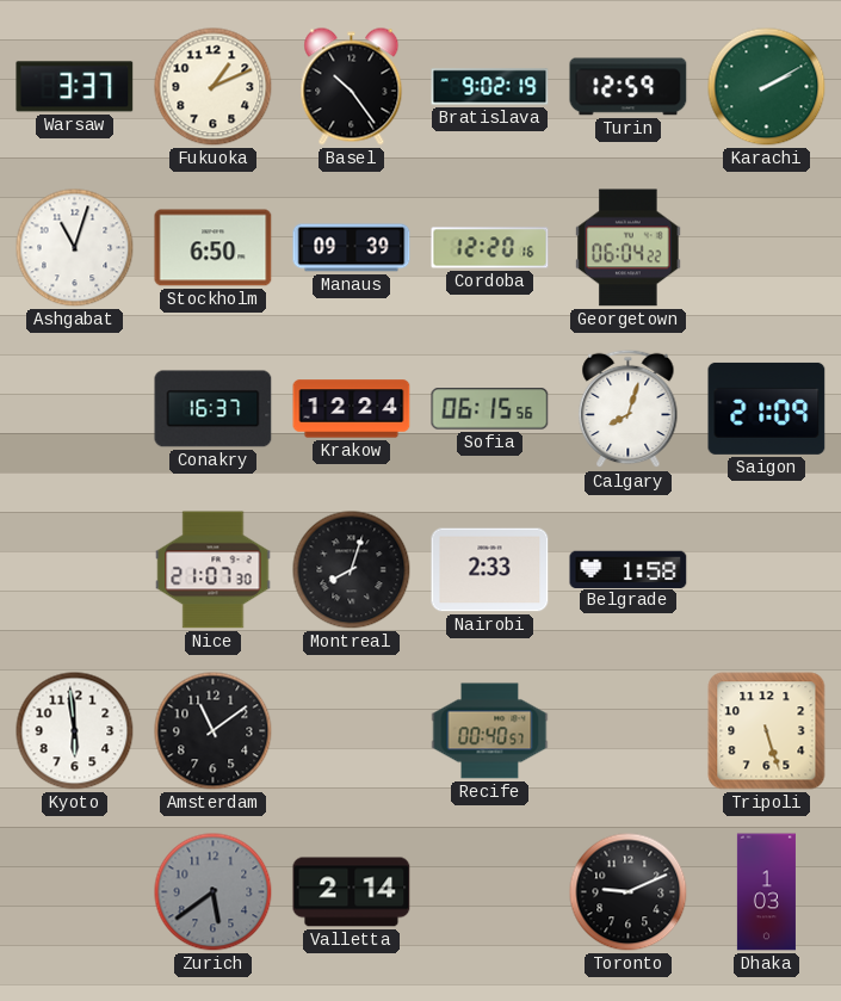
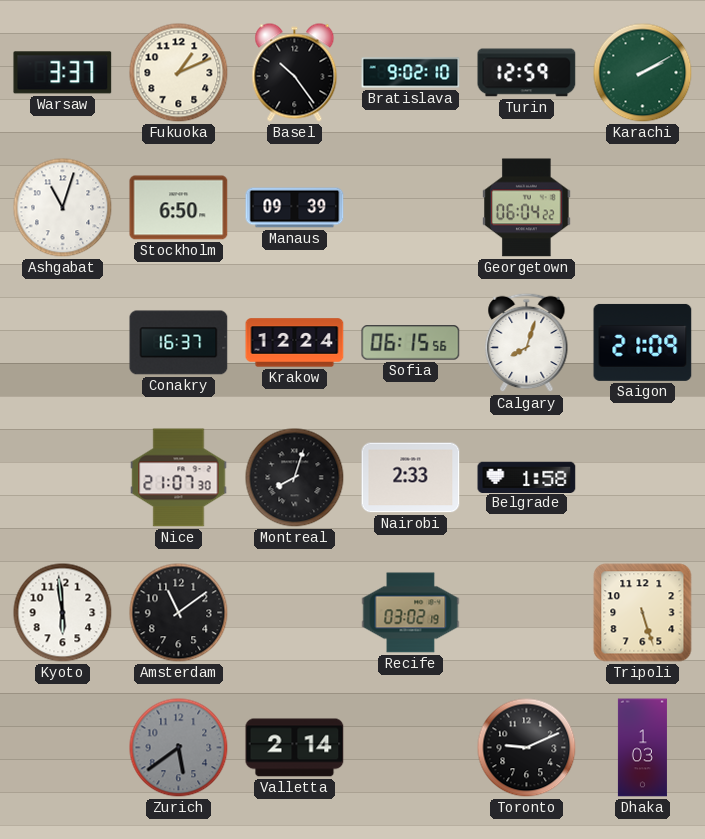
Bratislava: 9:02:19 -> 9:02:10
Cordoba: 12:20 -> none
Recife: 00:40 -> 03:02
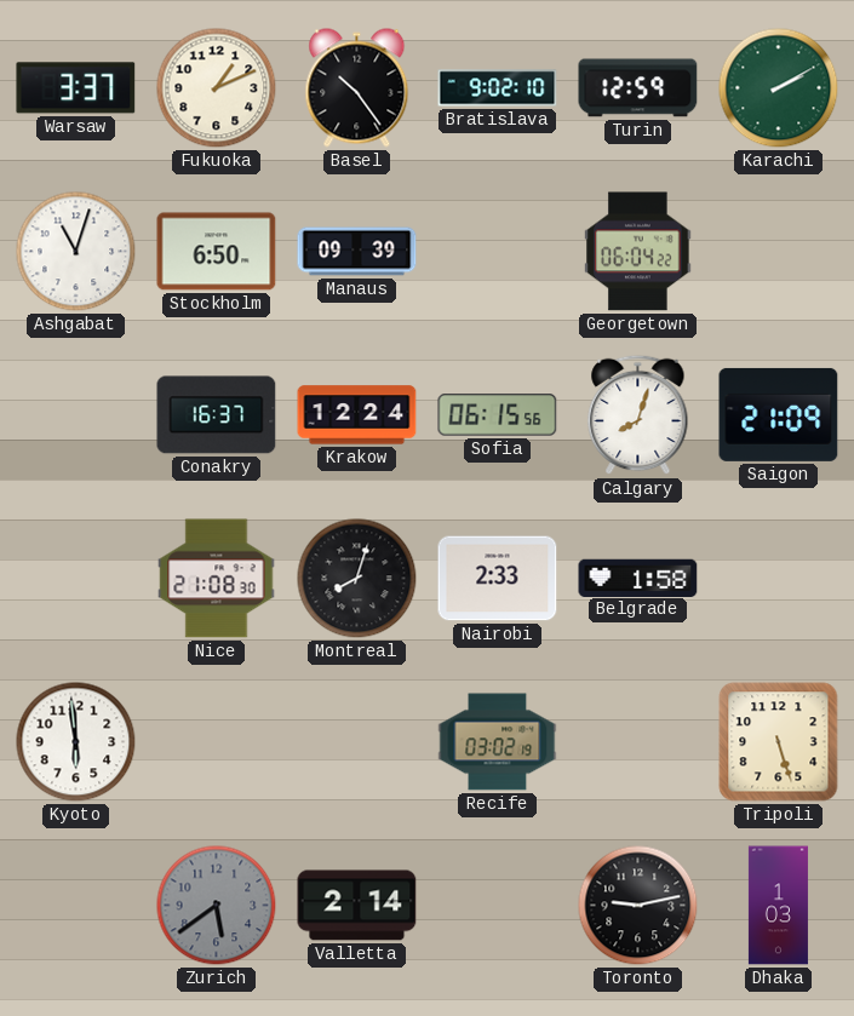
Nice: 21:07 -> 21:08
Amsterdam: 11:09 -> none
Toronto: 9:11 -> 9:13
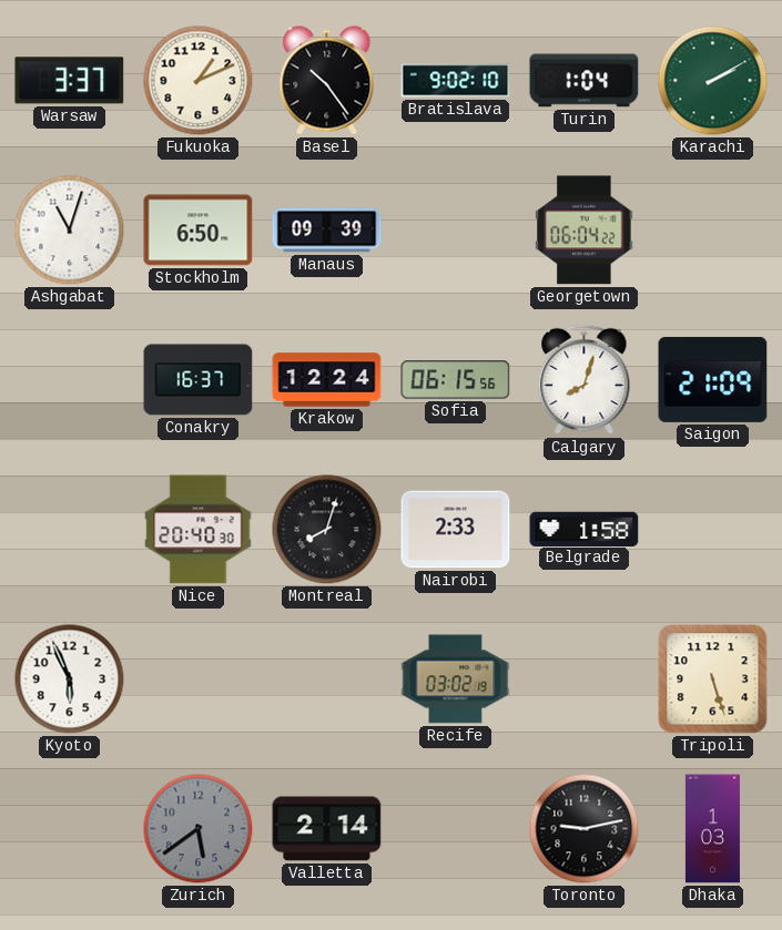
Turin: 12:59 -> 1:04
Nice: 21:08 -> 20:40
Kyoto: 5:59 -> 5:56
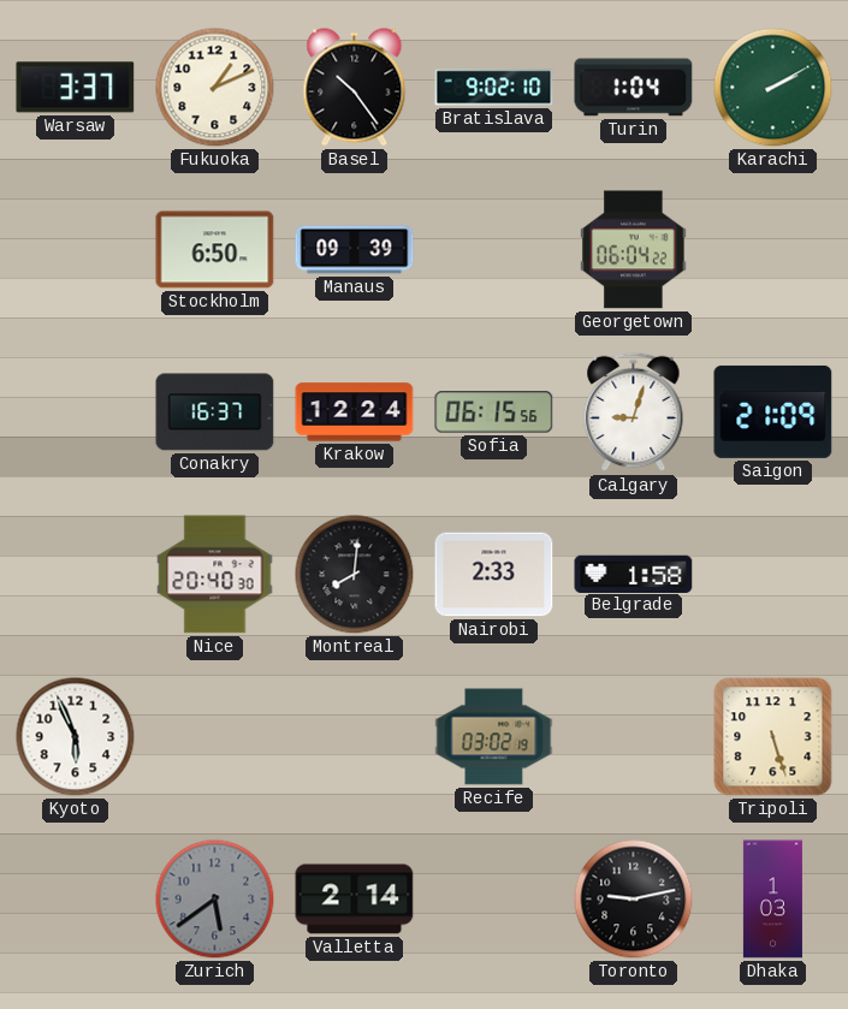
Ashgabat: 11:03 -> none
Calgary: 8:03 -> 9:03
Montreal: 8:03 -> 8:01
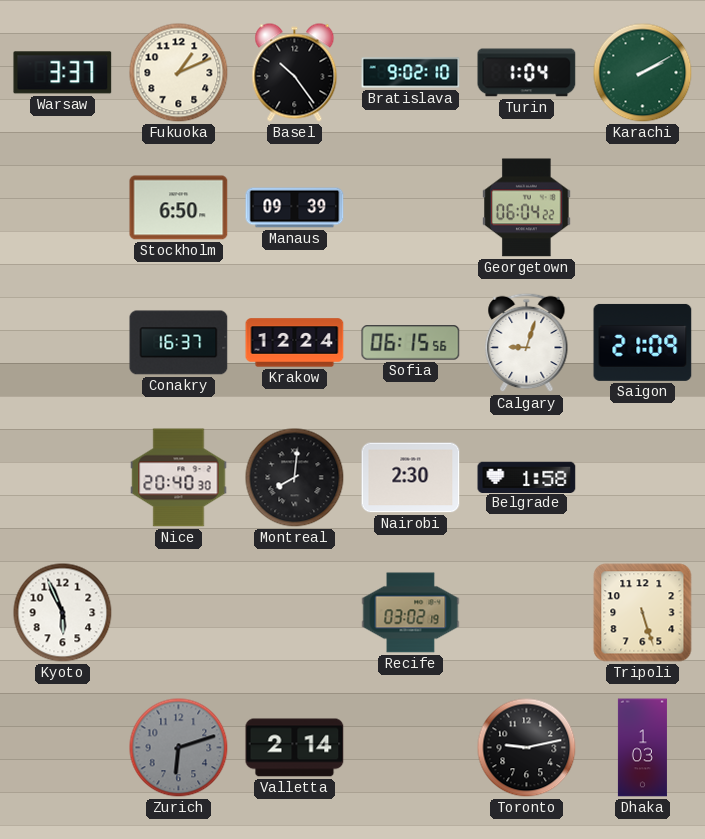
Nairobi: 2:33 -> 2:30
Zurich: 5:39 -> 6:12
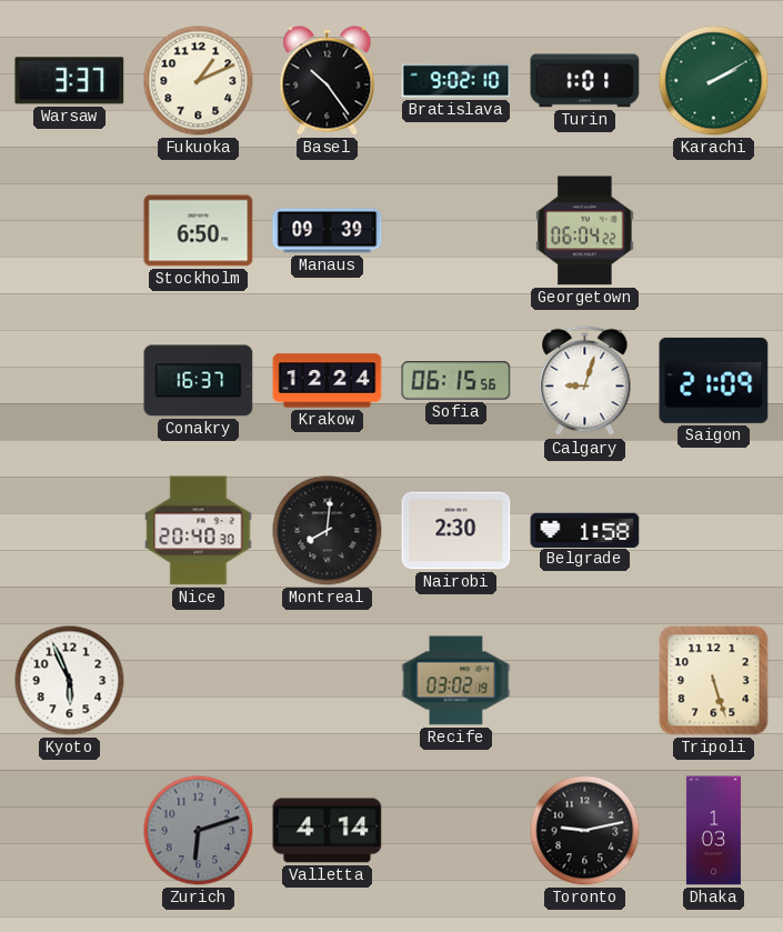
Turin: 1:04 -> 1:01
Valletta: 2:14 -> 4:14
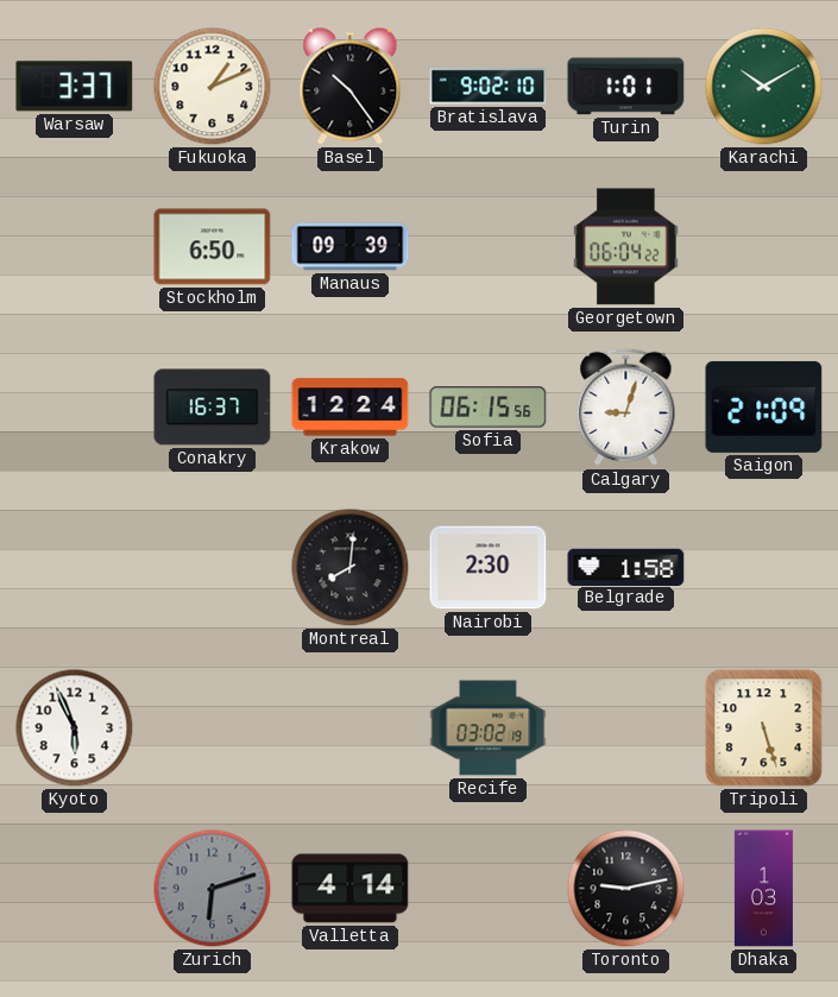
Karachi: 2:10 -> 10:10
Nice: 20:40 -> none
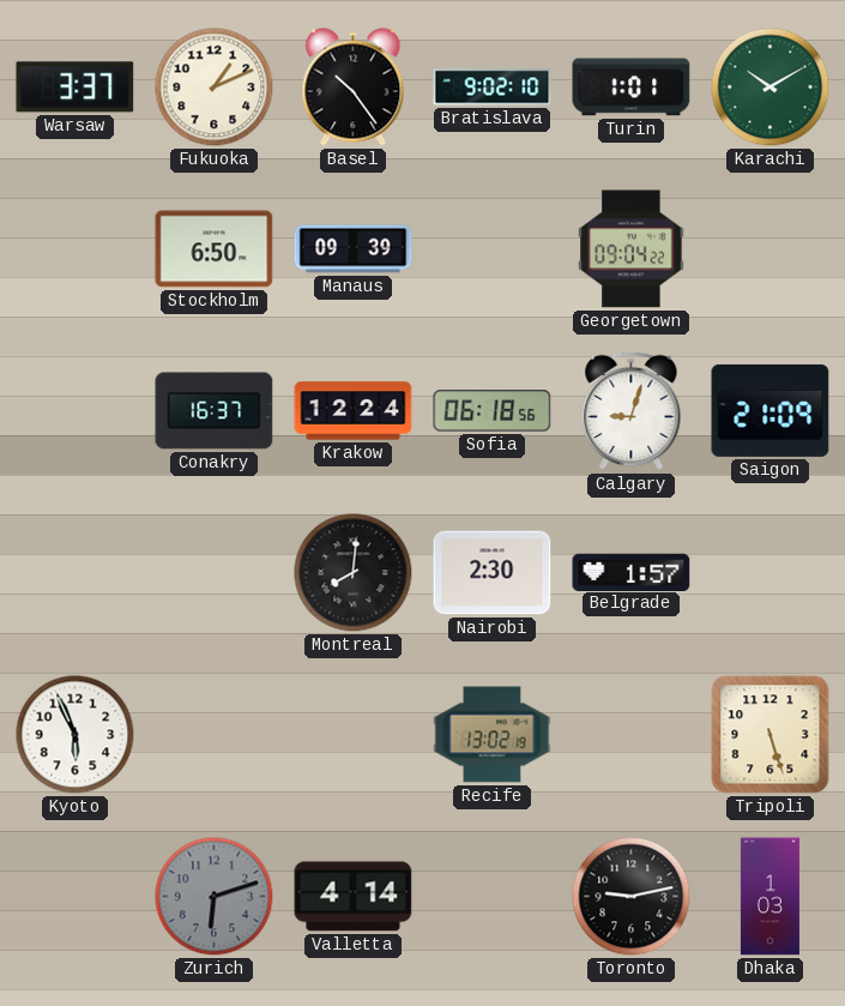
Georgetown: 06:04 -> 09:04
Sofia: 06:15 -> 06:18
Belgrade: 1:58 -> 1:57
Recife: 03:02 -> 13:02
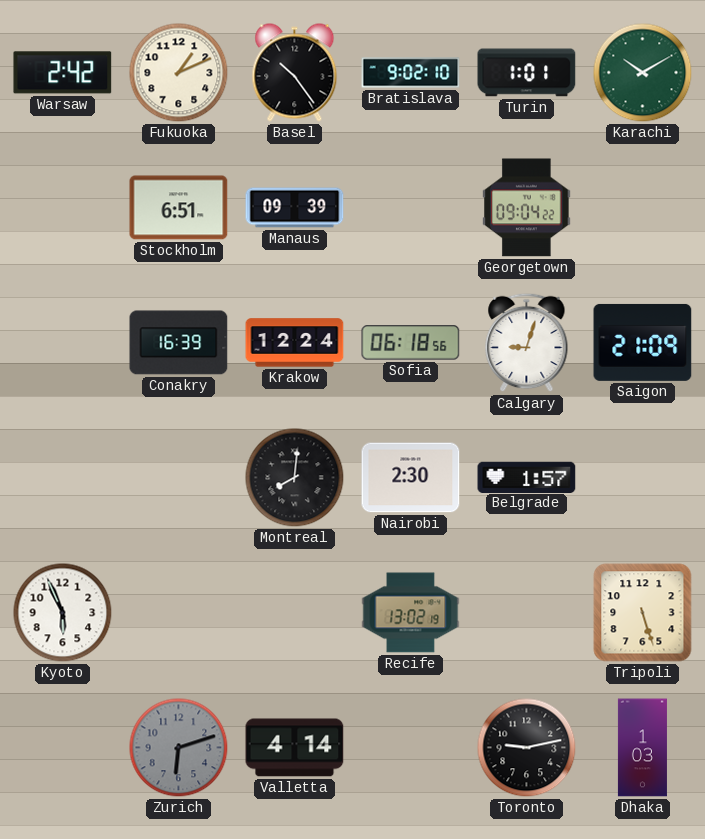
Warsaw: 3:37 -> 2:42
Stockholm: 6:50 -> 6:51
Conakry: 16:37 -> 16:39
